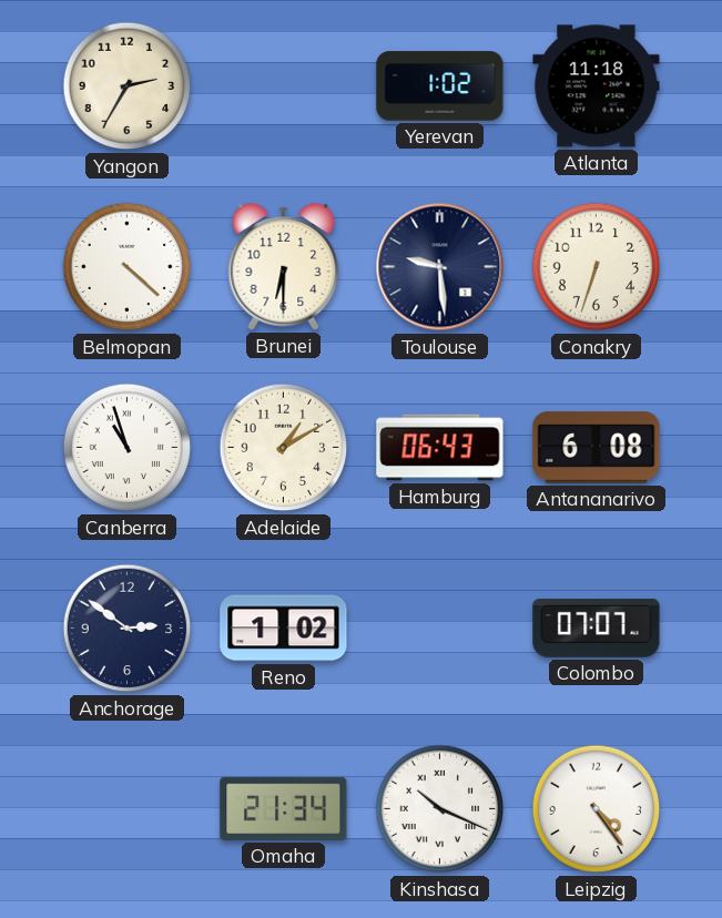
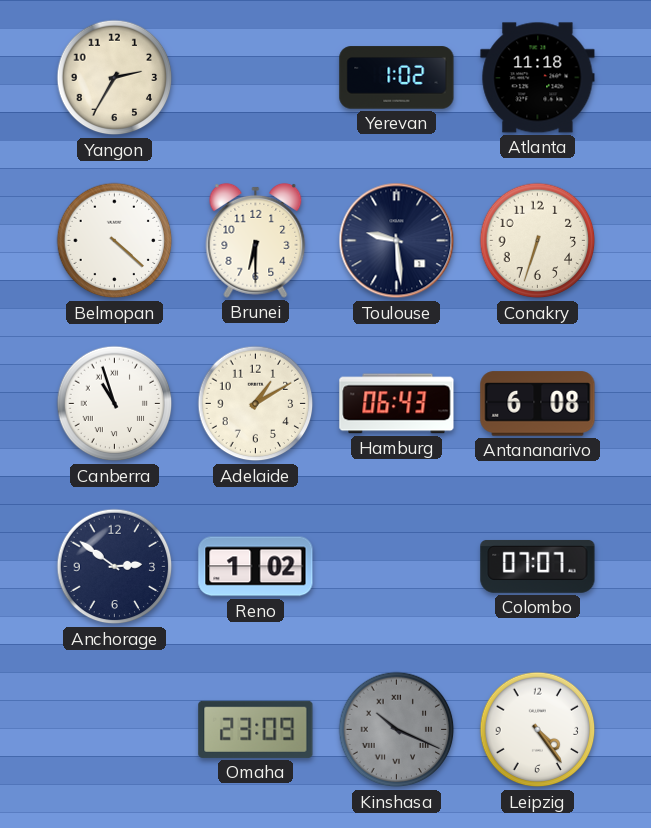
Omaha: 21:34 -> 23:09
Kinshasa dial: white -> grey
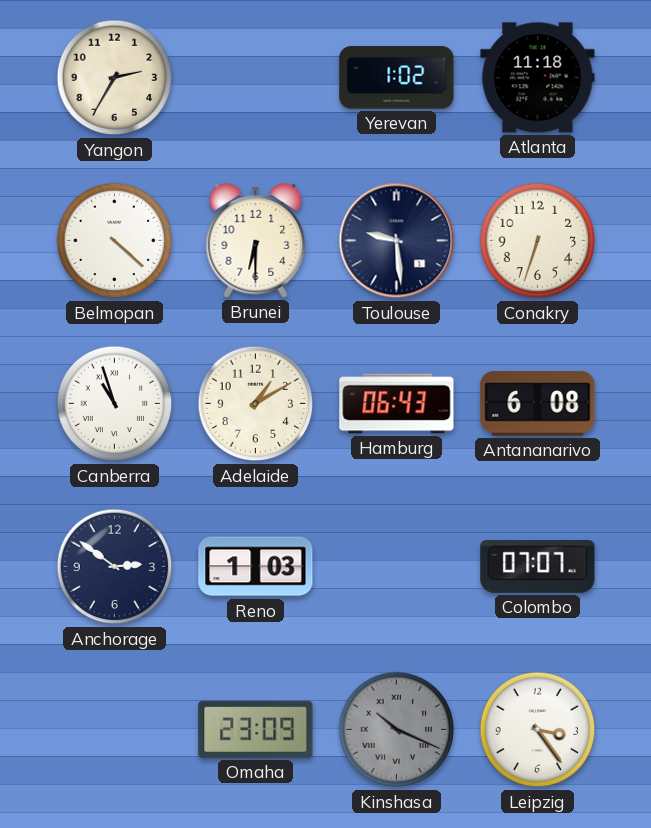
Reno: 1:02 -> 1:03
Leipzig: 4:24 -> 3:24
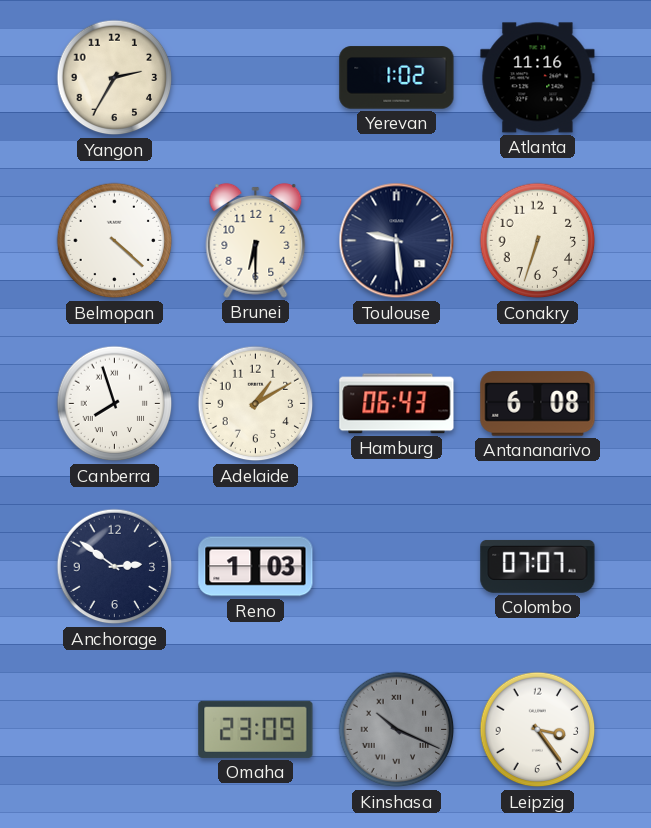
Atlanta: 11:18 -> 11:16
Canberra: 10:57 -> 7:57
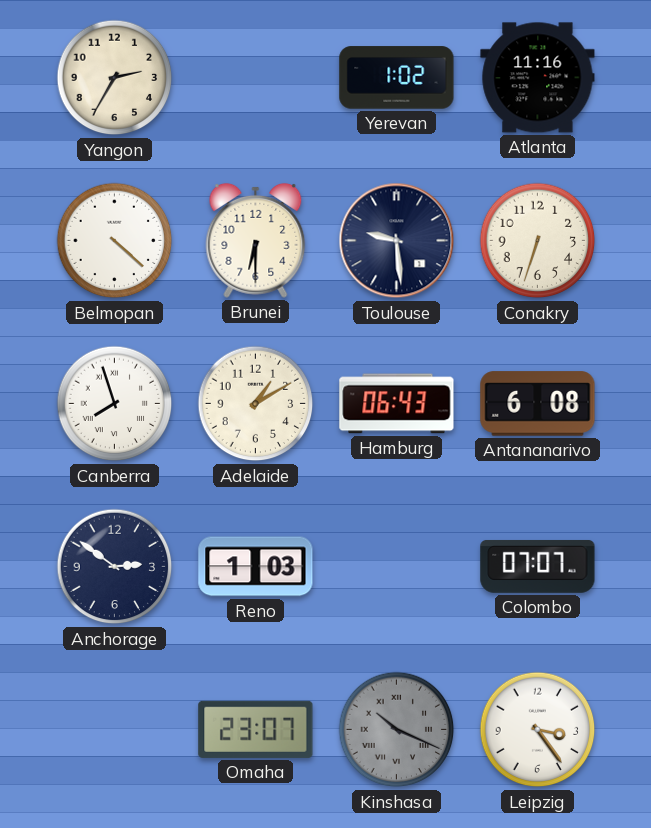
Omaha: 23:09 -> 23:07
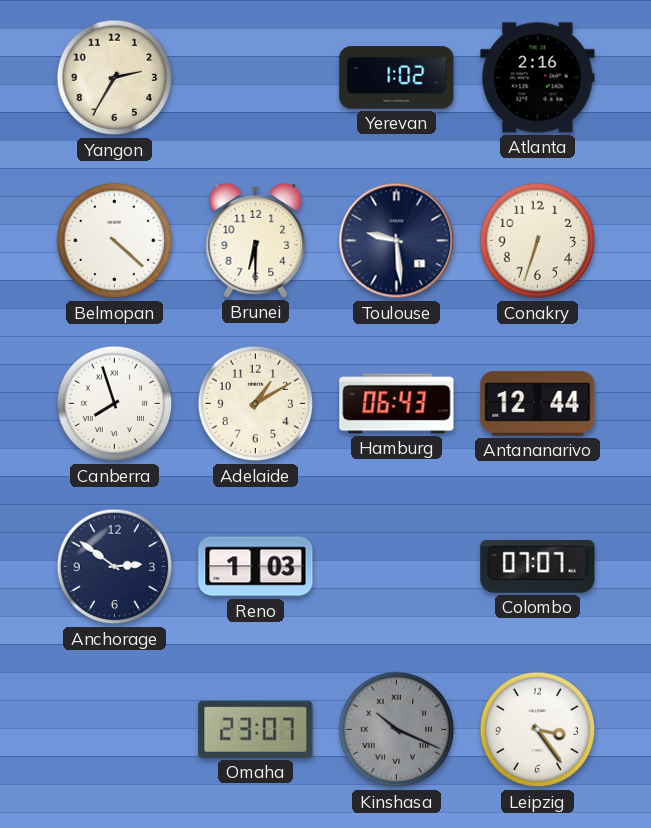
Atlanta: 11:16 -> 2:16
Antananarivo: 6:08 -> 12:44
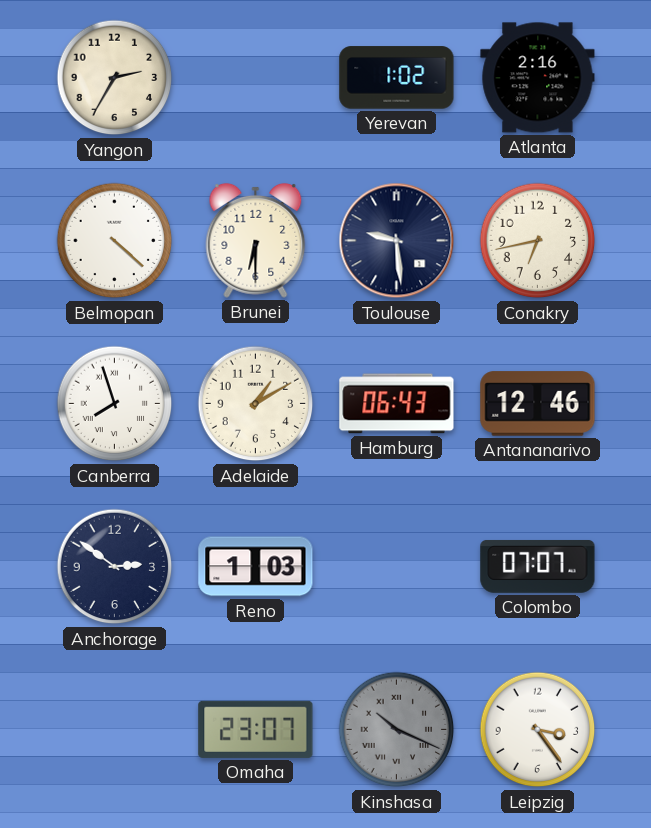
Conakry: 6:33 -> 6:43
Antananarivo: 12:44 -> 12:46
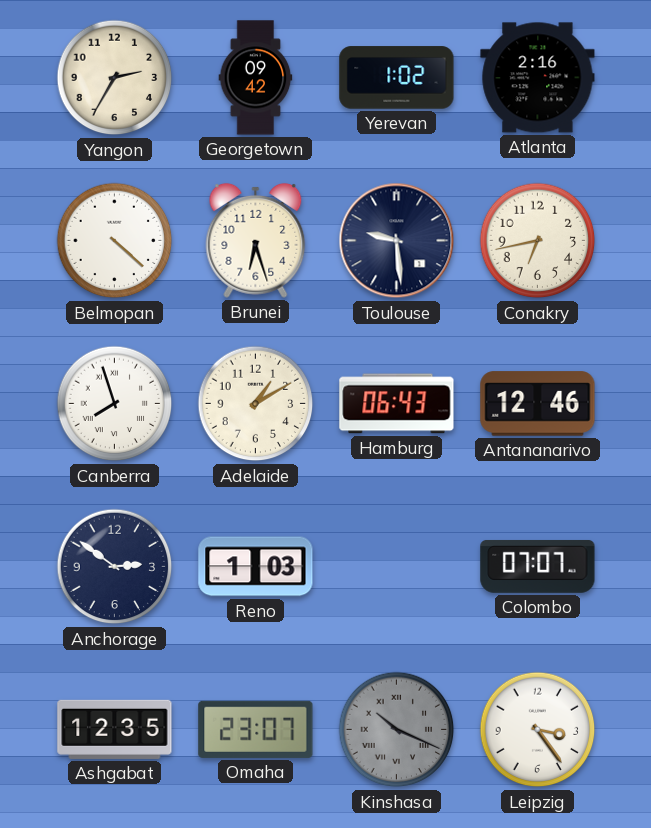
Georgetown: none -> 09:42
Brunei: 6:30 -> 6:27
Ashgabat: none -> 12:35
